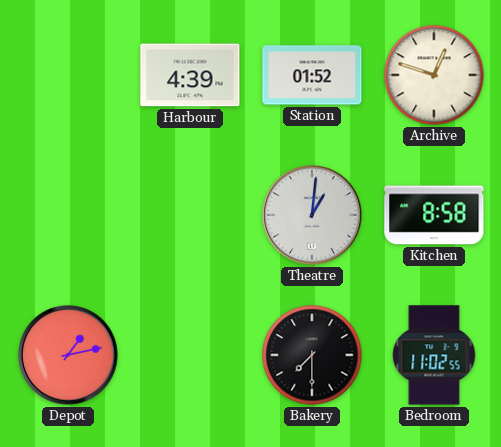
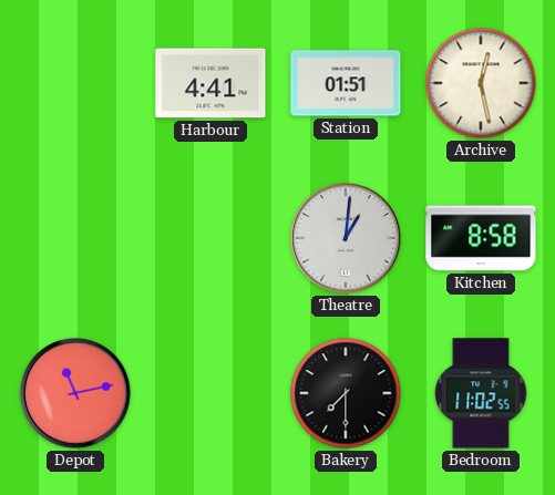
Harbour: 4:39 -> 4:41
Station: 01:52 -> 01:51
Archive: 12:48 -> 12:28
Depot: 1:13 -> 11:13
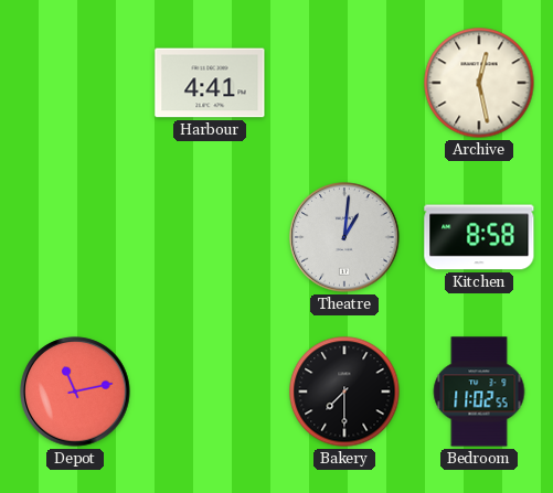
Station: 01:51 -> none
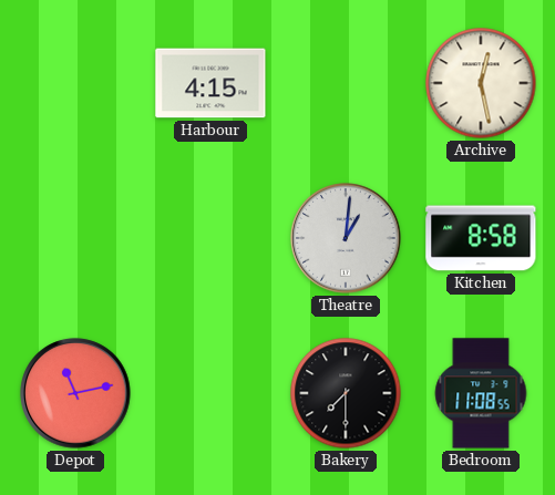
Harbour: 4:41 -> 4:15
Bedroom: 11:02 -> 11:08
